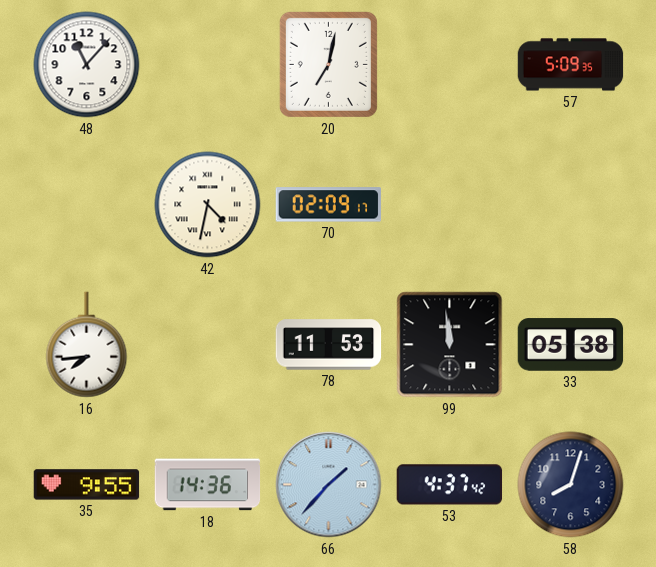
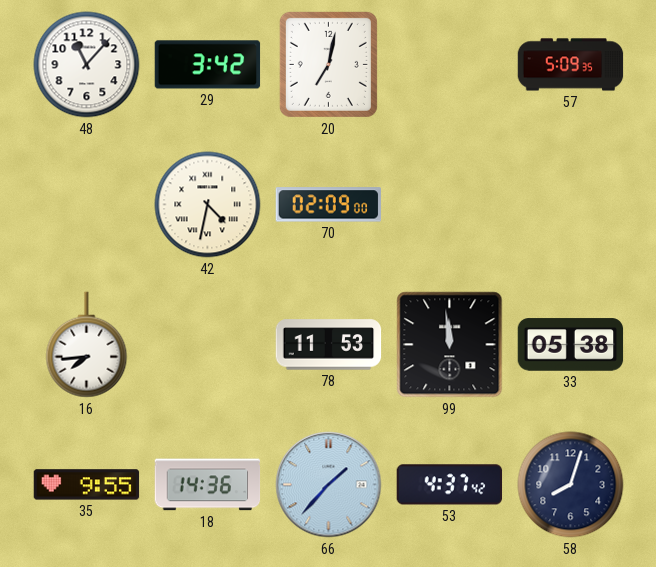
29: none -> 3:42
70: 02:09:17 -> 02:09:00
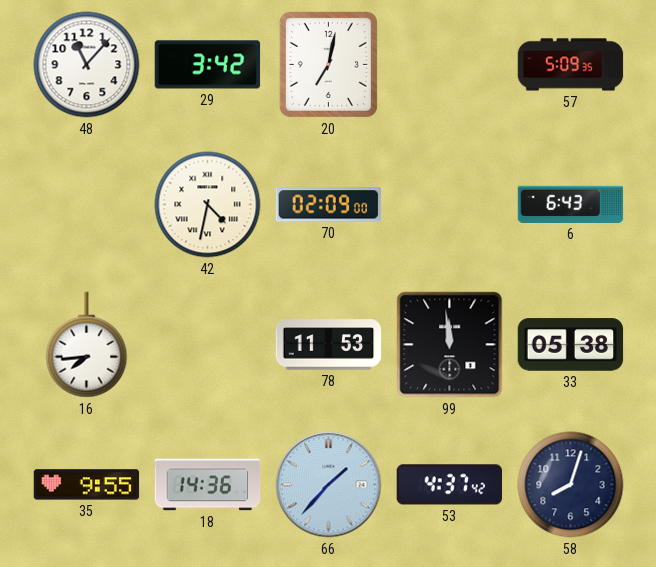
6: none -> 6:43
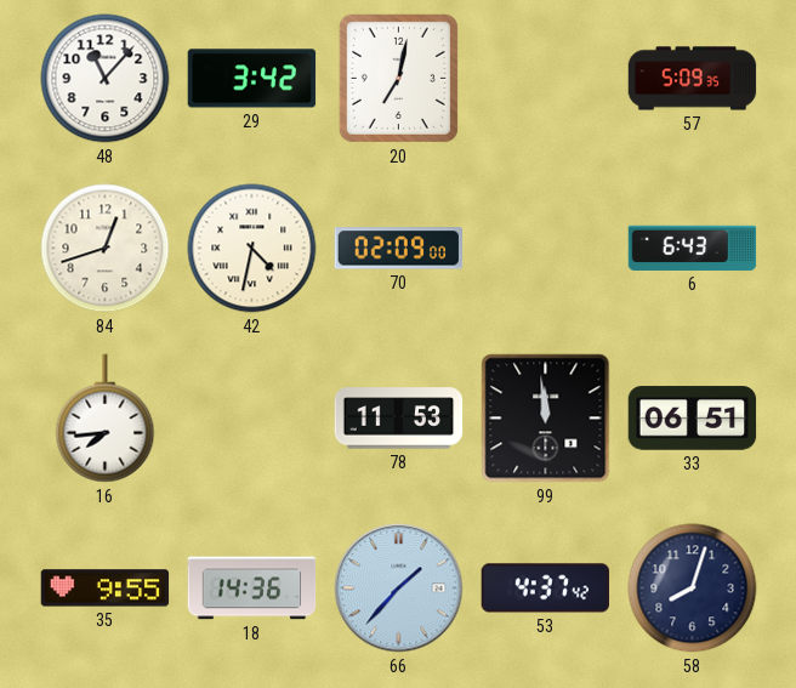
84: none -> 12:42
33: 05:38 -> 06:51
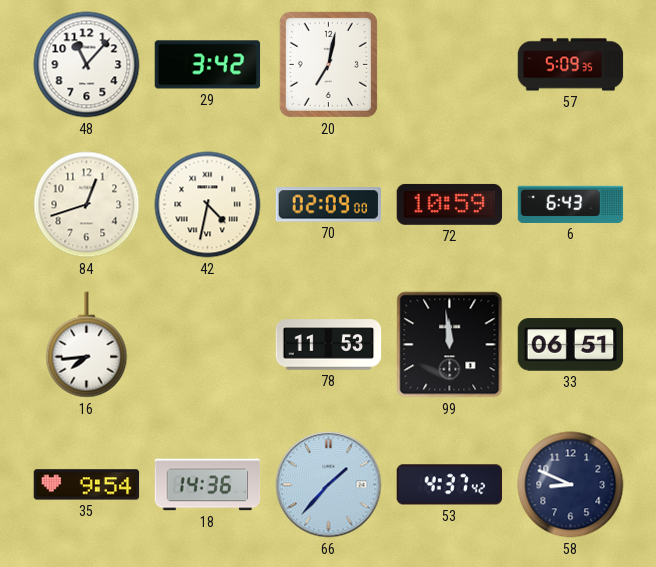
72: none -> 10:59
35: 9:55 -> 9:54
58: 8:03 -> 8:49
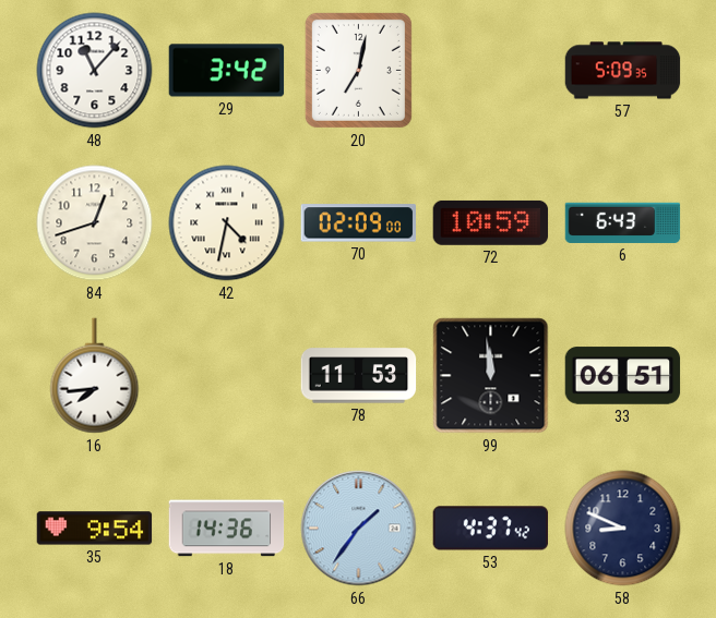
66: 1:37 -> 1:36
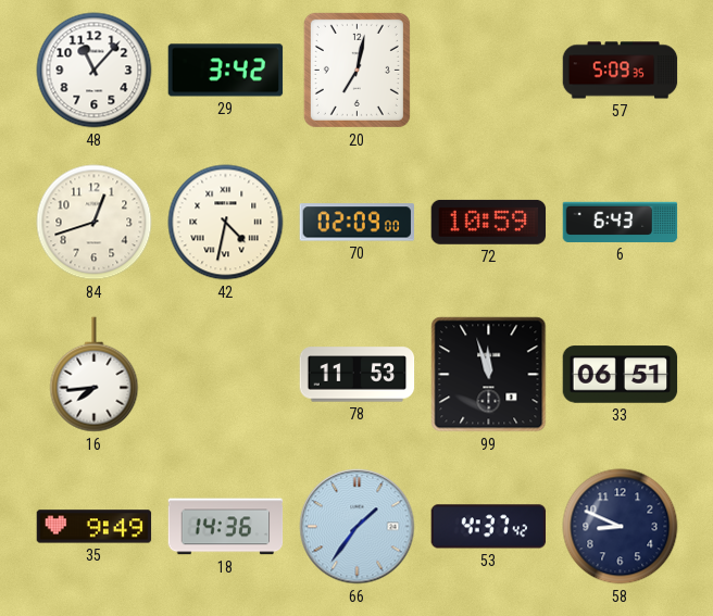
99: 11:59 -> 11:57
35: 9:54 -> 9:49
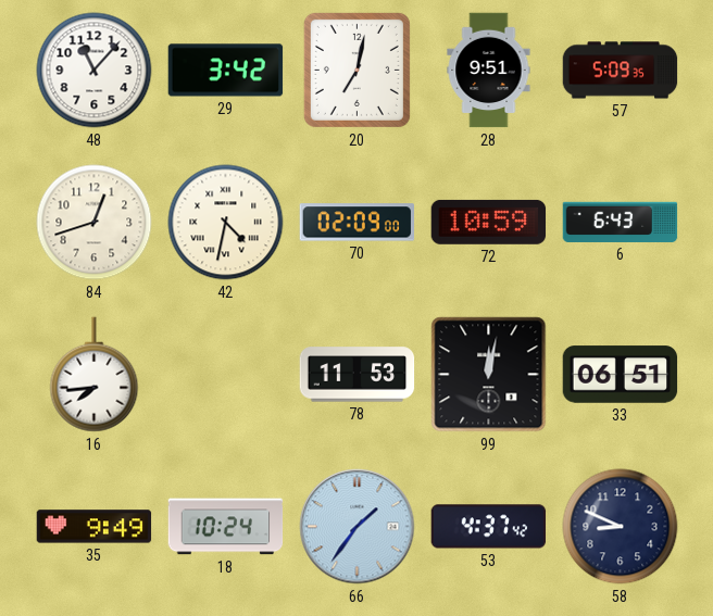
28: none -> 9:51
99: 11:57 -> 12:02
18: 14:36 -> 10:24
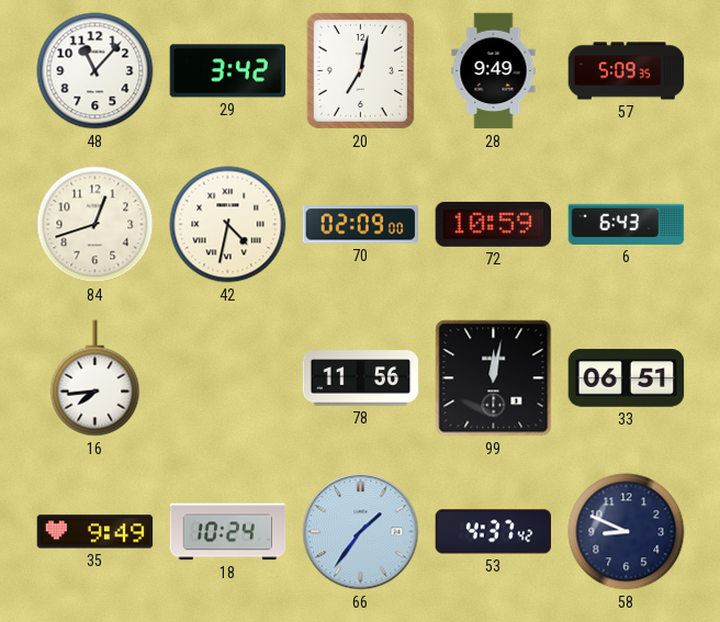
28: 9:51 -> 9:49
78: 11:53 -> 11:56
